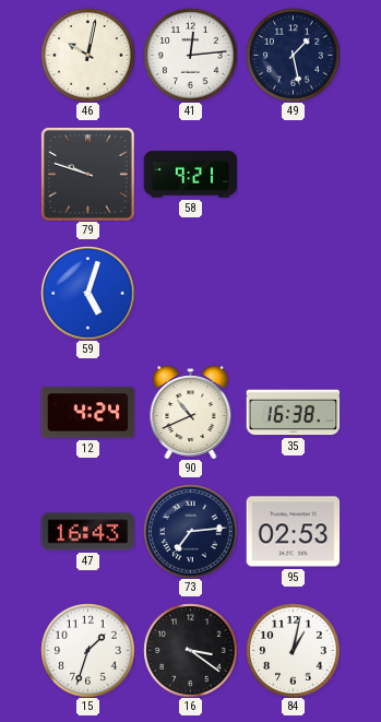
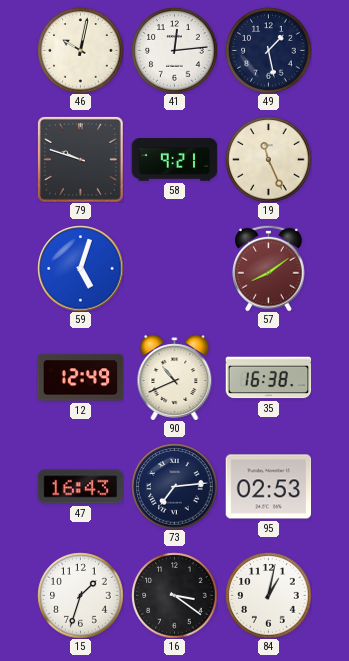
19: none -> 11:26
57: none -> 8:09
12: 4:24 -> 12:49
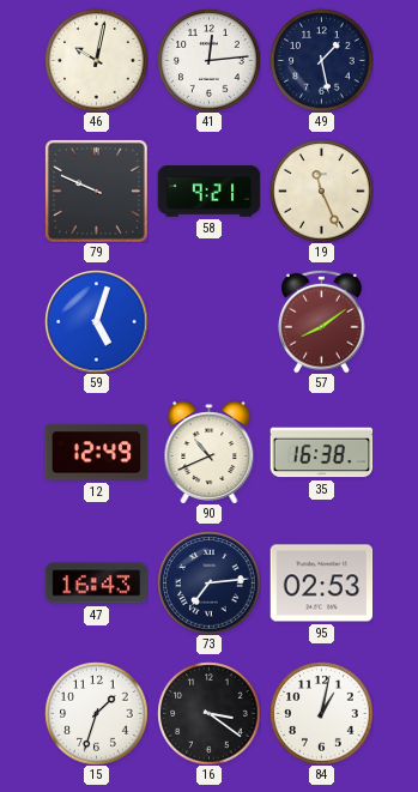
79: 9:48 -> 9:49
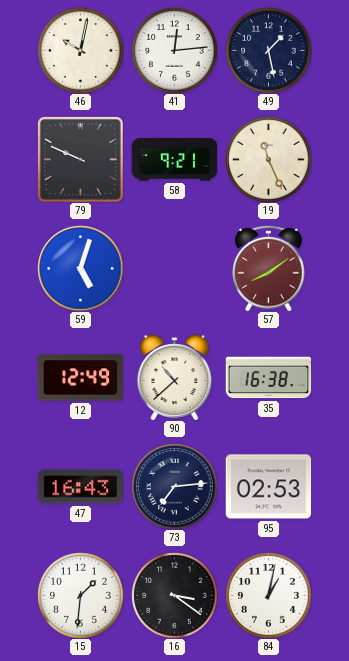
90: 10:41 -> 10:38
15: 1:33 -> 1:31
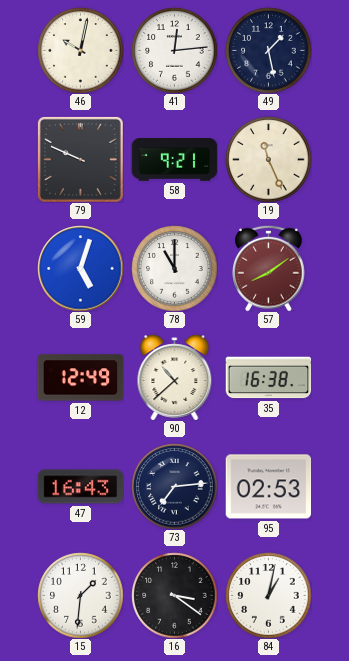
78: none -> 11:00
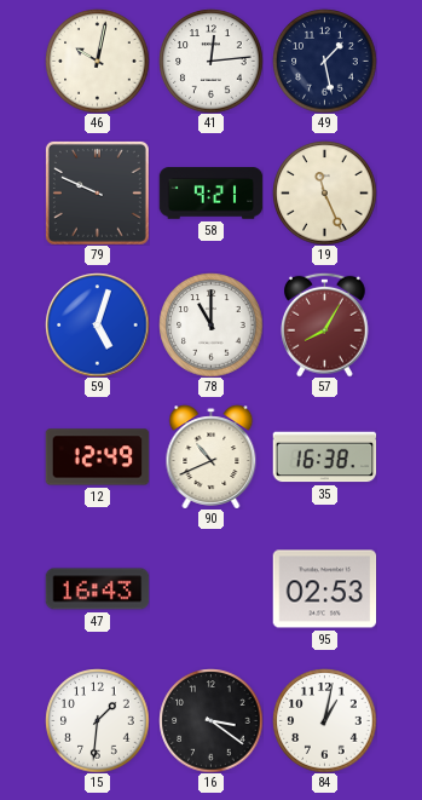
57: 8:09 -> 8:05
90: 10:38 -> 10:41
73: 7:14 -> none
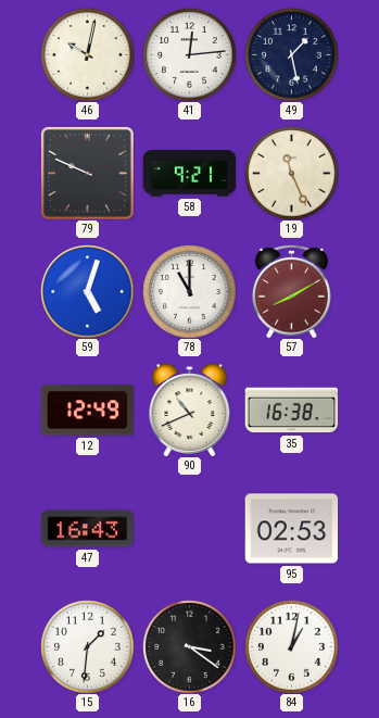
57: 8:05 -> 8:10
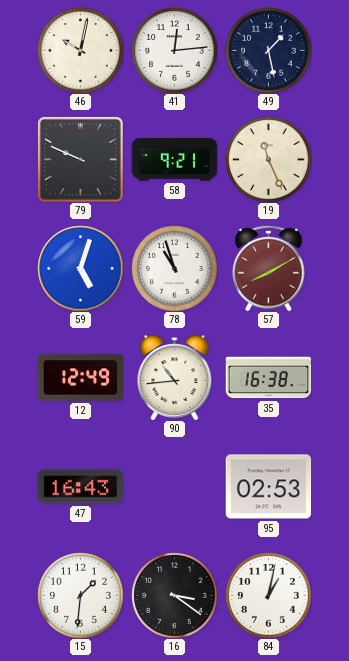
78: 11:00 -> 10:57
90: 10:41 -> 10:44
